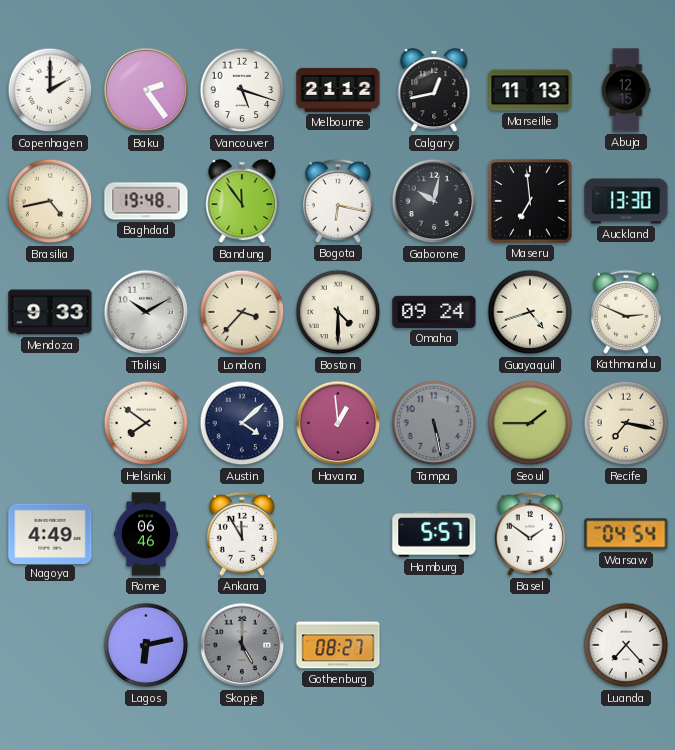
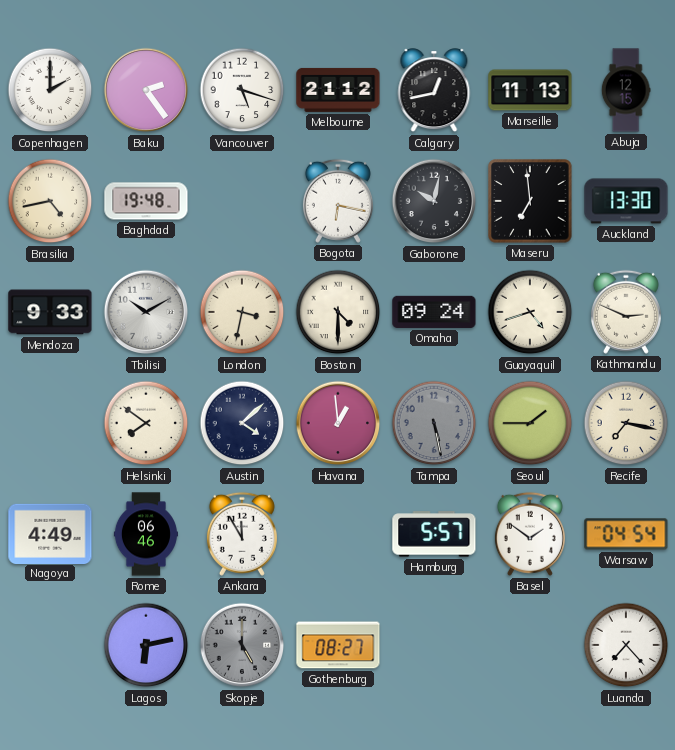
Bandung: 11:54 -> none
London: 3:37 -> 3:32
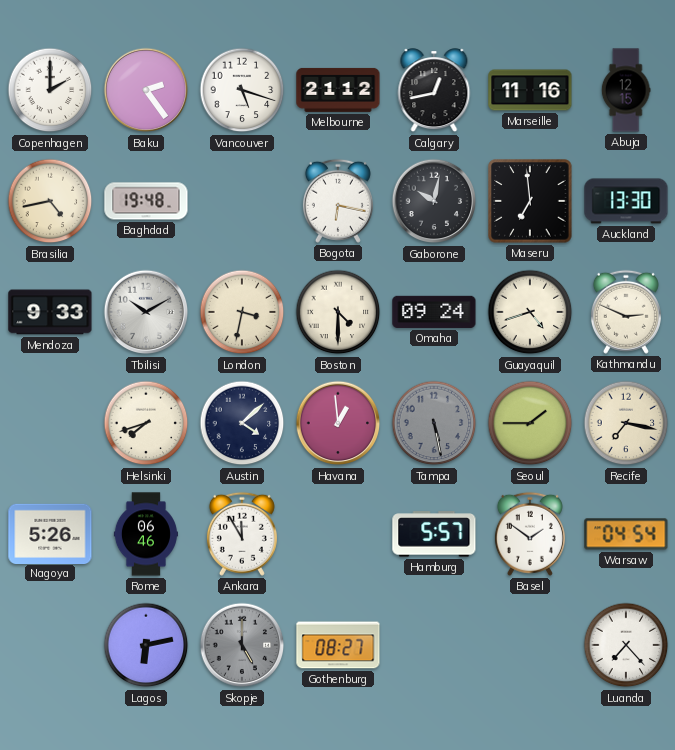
Marseille: 11:13 -> 11:16
Helsinki: 7:51 -> 7:42
Nagoya: 4:49 -> 5:26
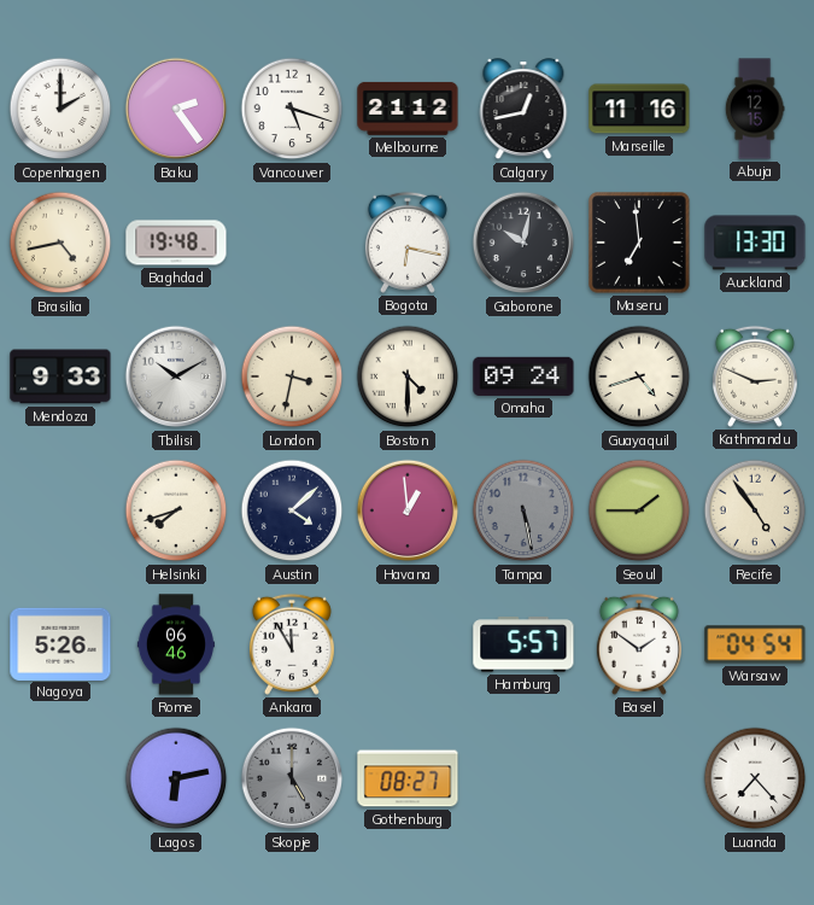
Recife: 7:17 -> 4:54
